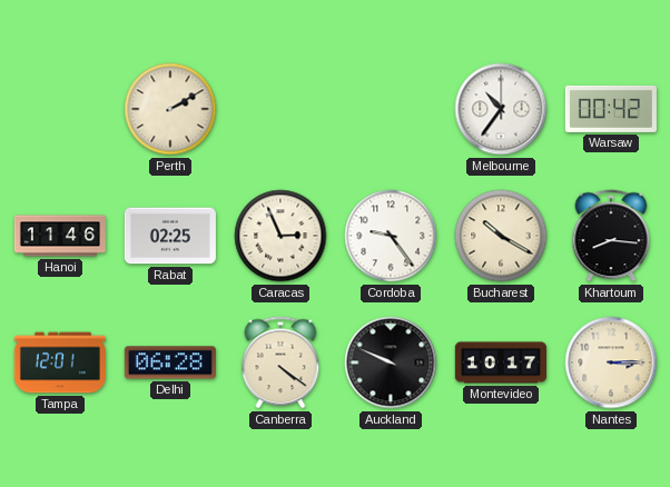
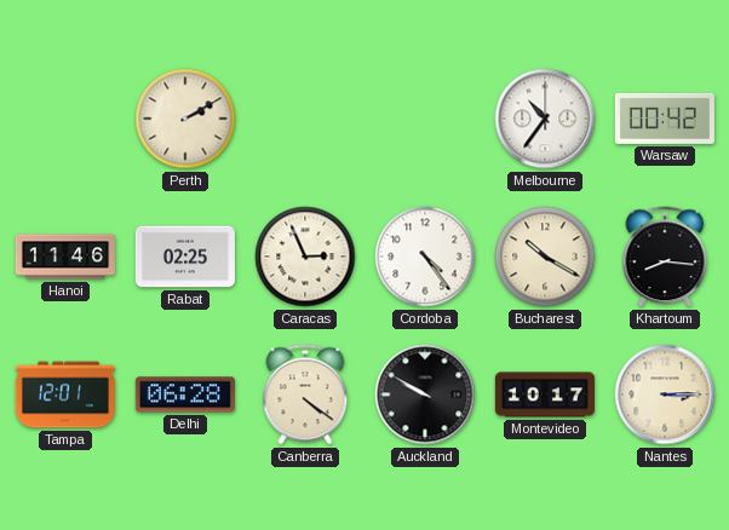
Cordoba: 9:24 -> 4:24
Auckland: 9:49 -> 9:50
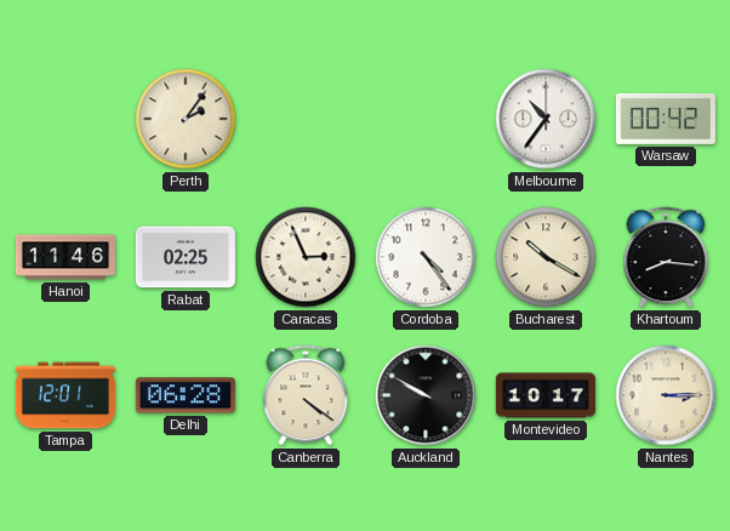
Perth: 2:10 -> 2:06
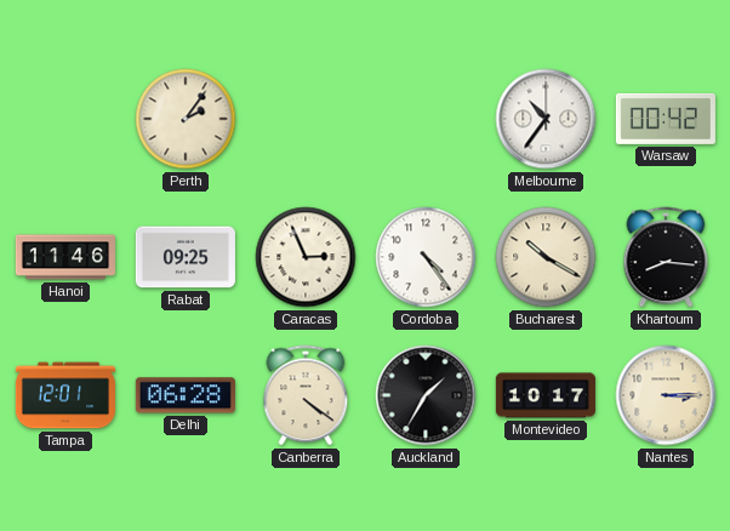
Rabat: 02:25 -> 09:25
Auckland: 9:50 -> 1:35
